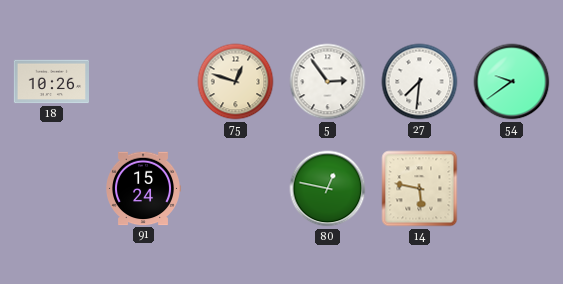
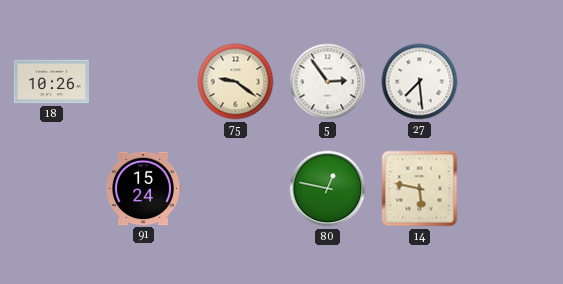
75: 12:48 -> 9:21
27: 7:31 -> 7:29
54: 9:39 -> none
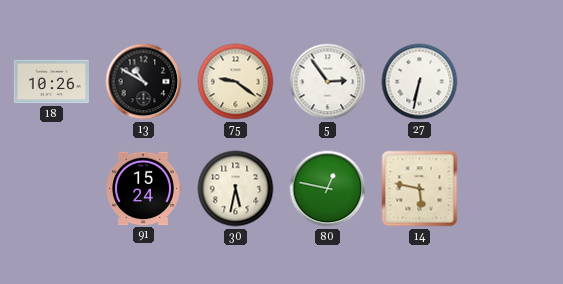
13: none -> 10:50
27: 7:29 -> 6:32
30: none -> 5:32
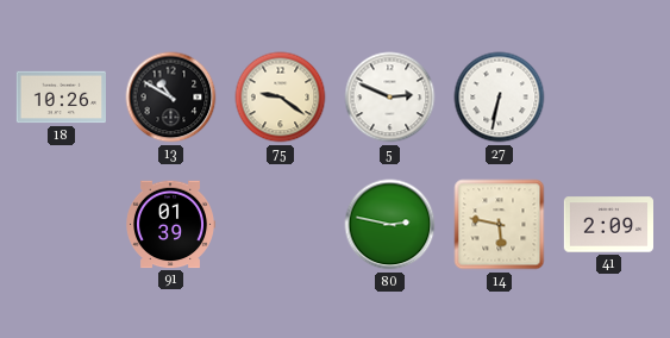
5: 2:54 -> 2:49
91: 15:24 -> 01:39
30: 5:32 -> none
80: 12:47 -> 2:47
41: none -> 2:09
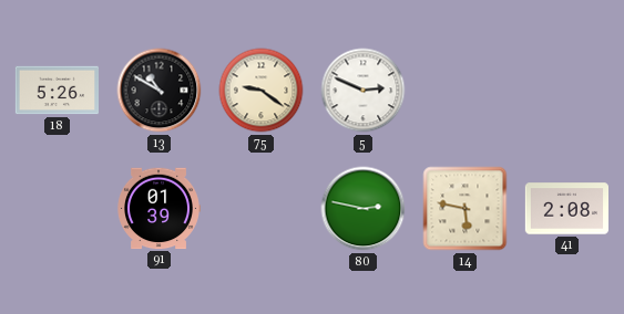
18: 10:26 -> 5:26
27: 6:32 -> none
41: 2:09 -> 2:08
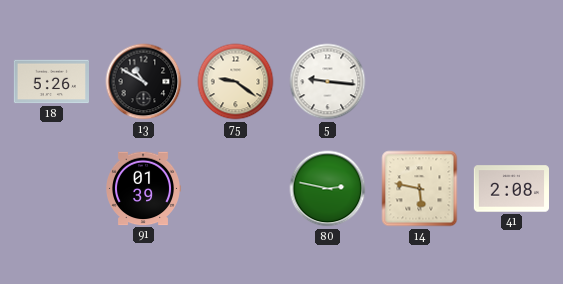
5: 2:49 -> 9:16
